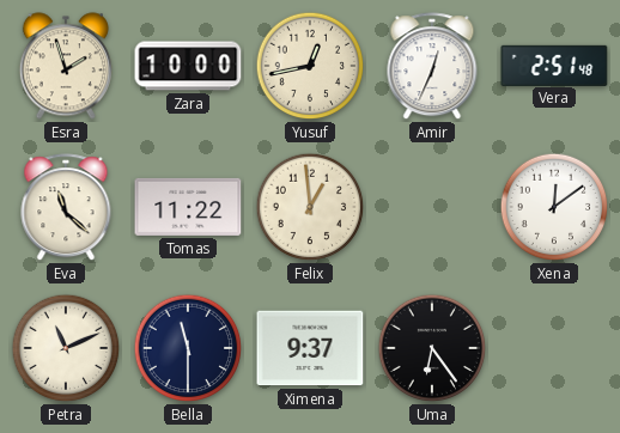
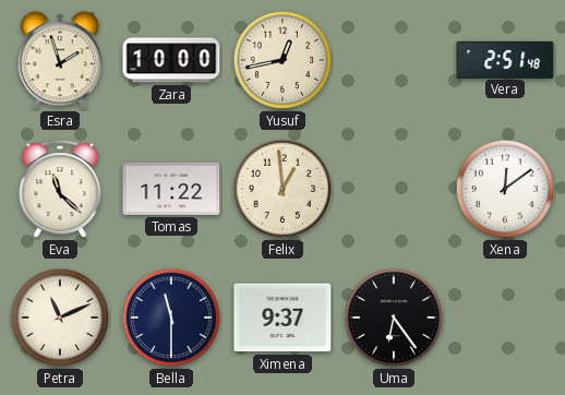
Amir: 12:34 -> none
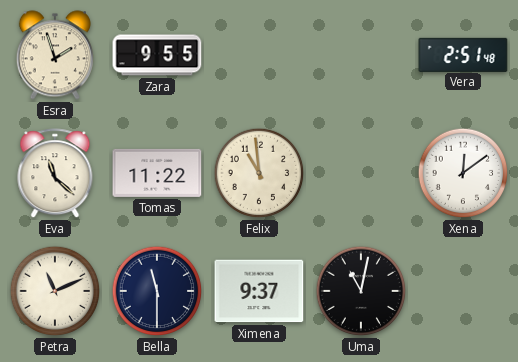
Zara: 10:00 -> 9:55
Yusuf: 12:43 -> none
Felix: 12:59 -> 10:59
Uma: 6:24 -> 11:02
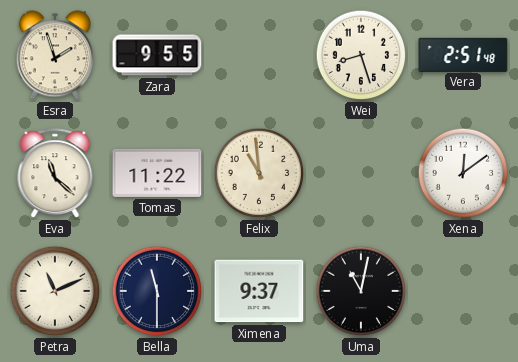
Wei: none -> 8:27
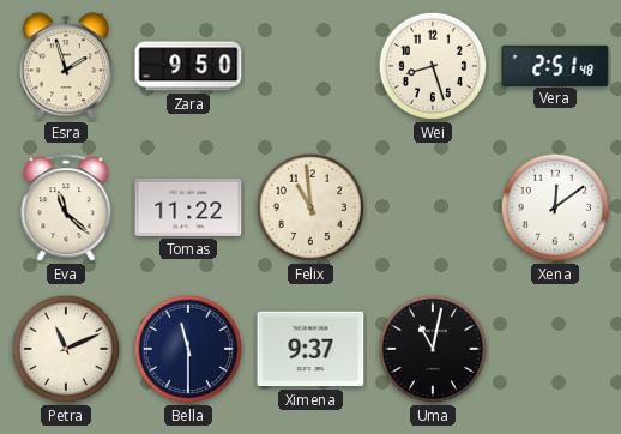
Zara: 9:55 -> 9:50
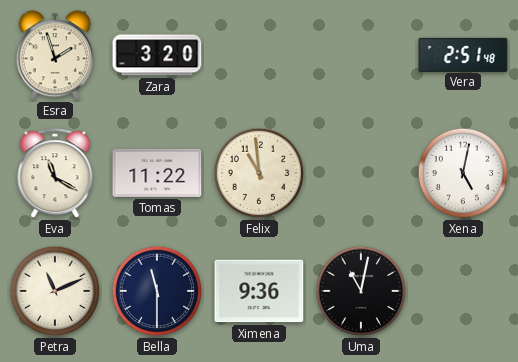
Zara: 9:50 -> 3:20
Wei: 8:27 -> none
Eva: 11:22 -> 11:20
Xena: 12:09 -> 5:02
Ximena: 9:37 -> 9:36
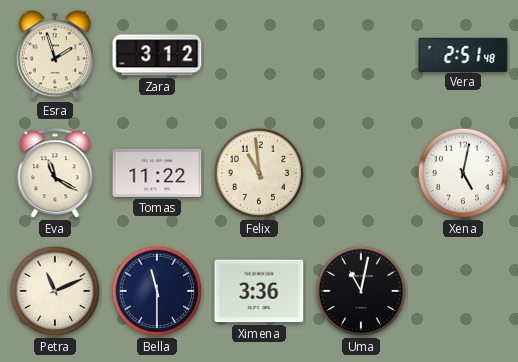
Zara: 3:20 -> 3:12
Ximena: 9:36 -> 3:36
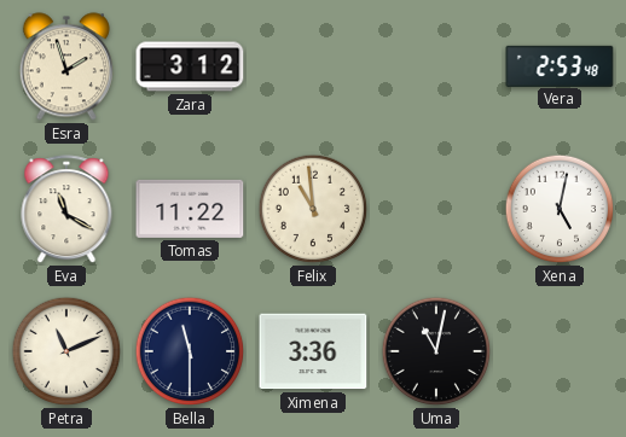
Vera: 2:51 -> 2:53
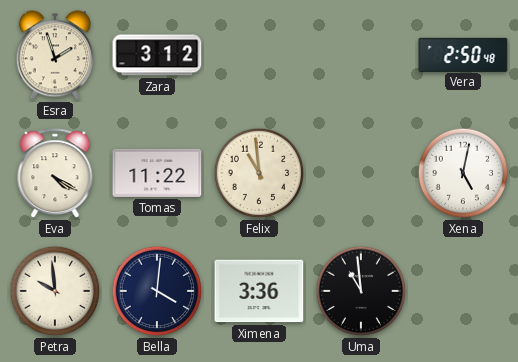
Vera: 2:53 -> 2:50
Eva: 11:20 -> 4:20
Petra: 11:11 -> 9:59
Bella: 11:30 -> 4:01
Uma: 11:02 -> 10:59
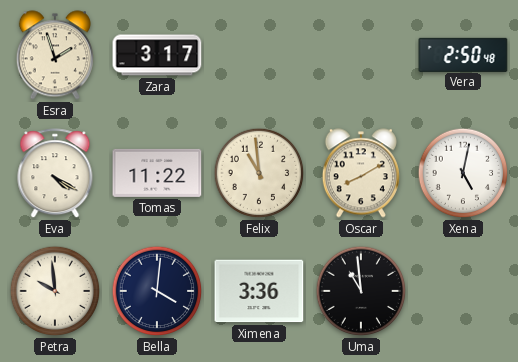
Zara: 3:12 -> 3:17
Oscar: none -> 8:10
